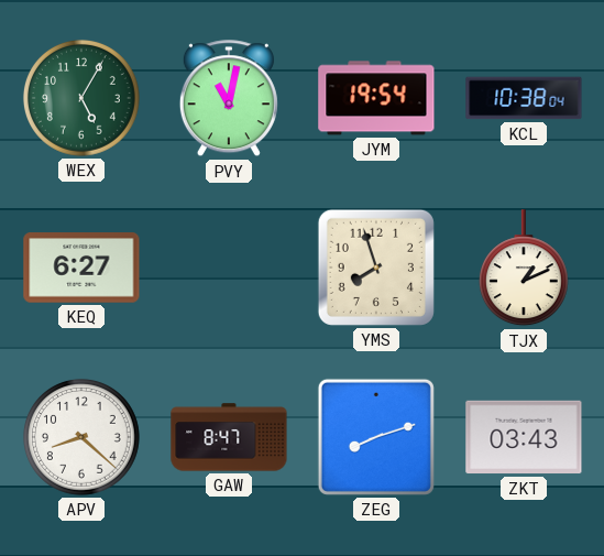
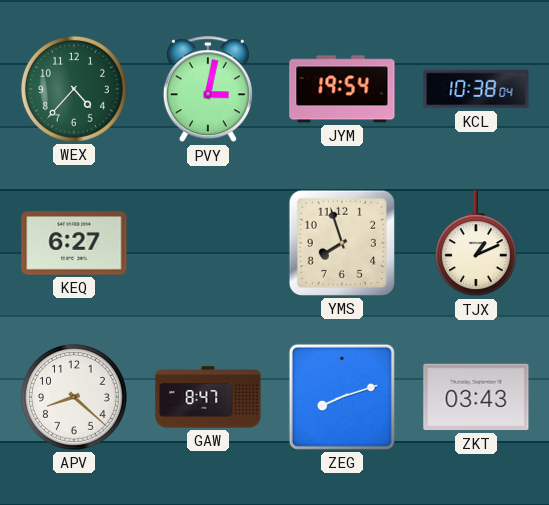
WEX: 5:05 -> 4:37
PVY: 11:02 -> 3:02
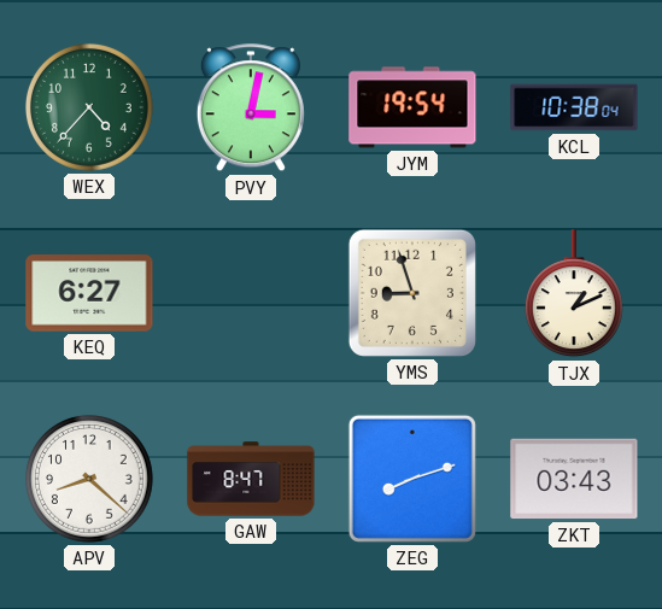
YMS: 7:57 -> 8:57
